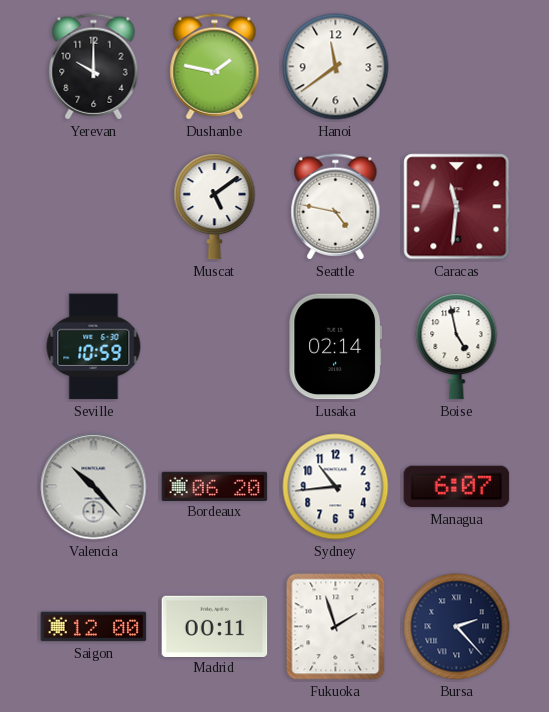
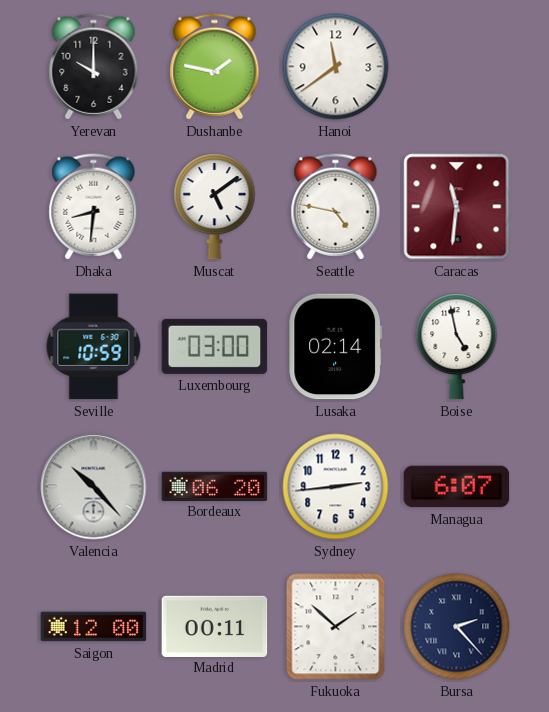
Dhaka: none -> 8:31
Luxembourg: none -> 03:00
Sydney: 10:44 -> 2:44
Fukuoka: 1:57 -> 1:52
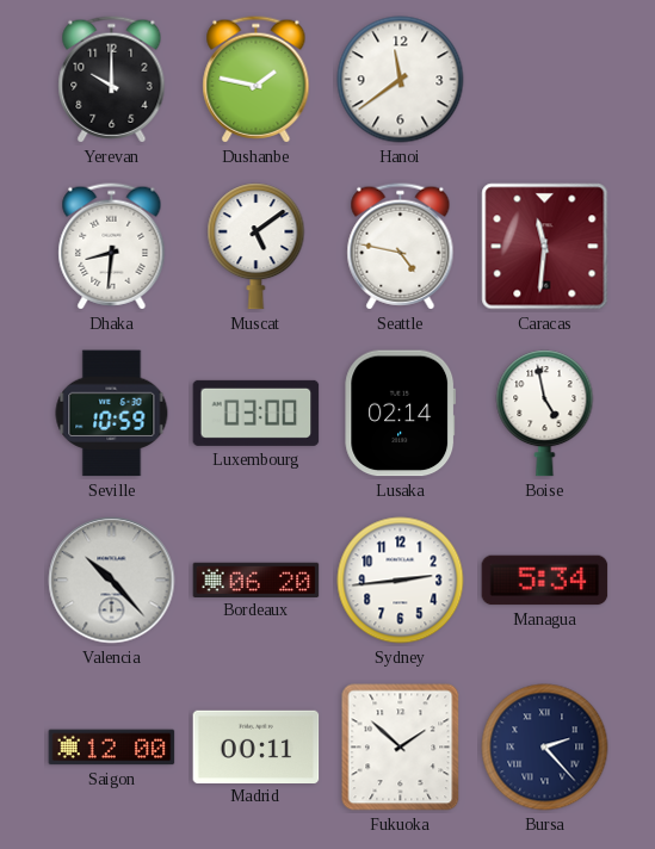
Managua: 6:07 -> 5:34
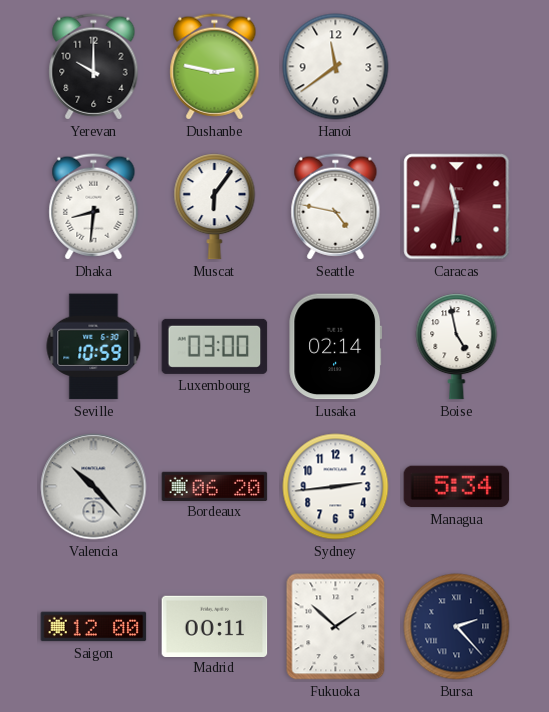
Dushanbe: 1:47 -> 2:47
Muscat: 5:09 -> 6:06
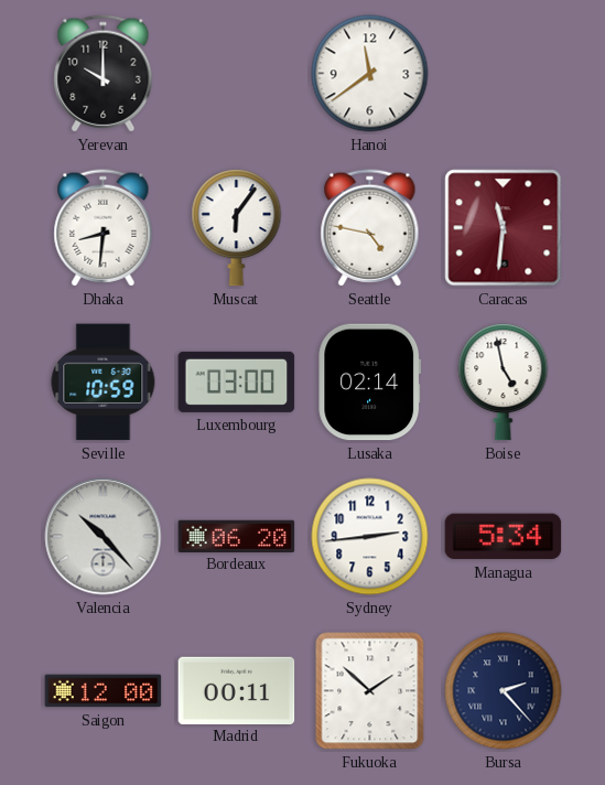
Dushanbe: 2:47 -> none
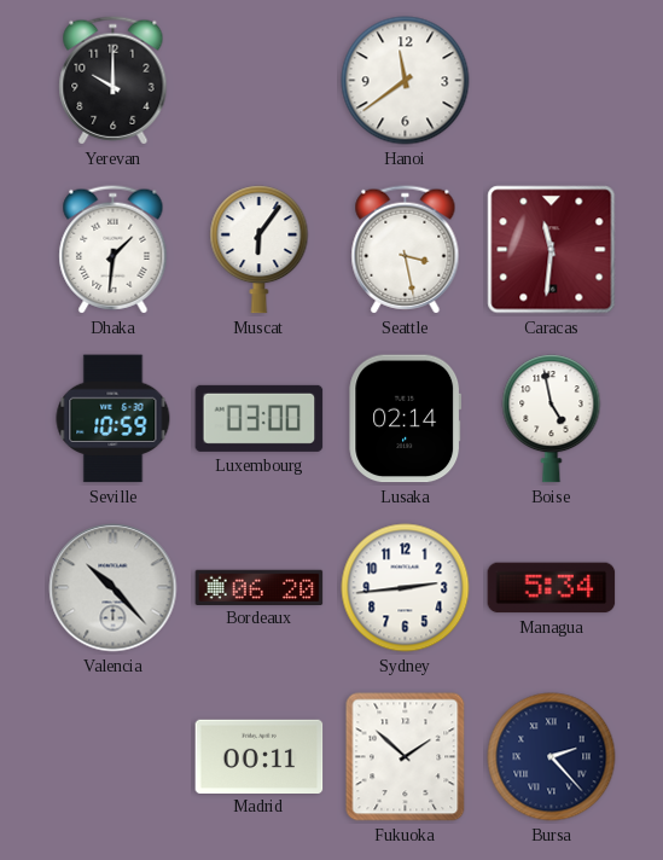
Dhaka: 8:31 -> 1:31
Seattle: 4:47 -> 3:28
Saigon: 12:00 -> none
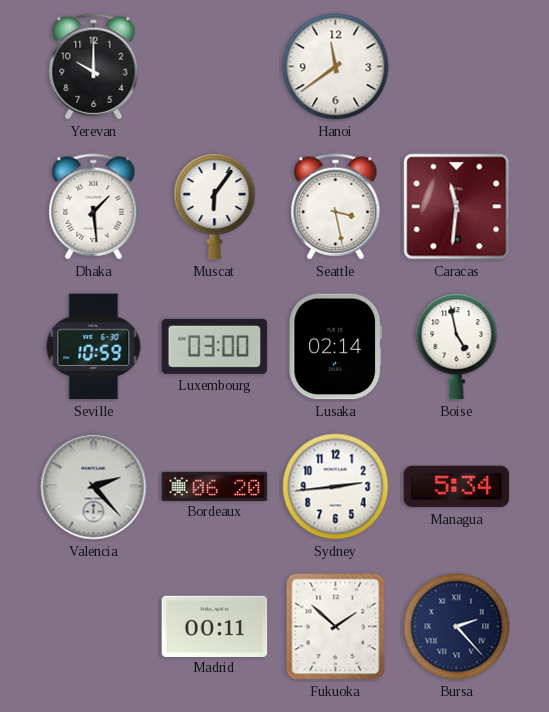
Dhaka: 1:31 -> 1:29
Valencia: 10:23 -> 2:23
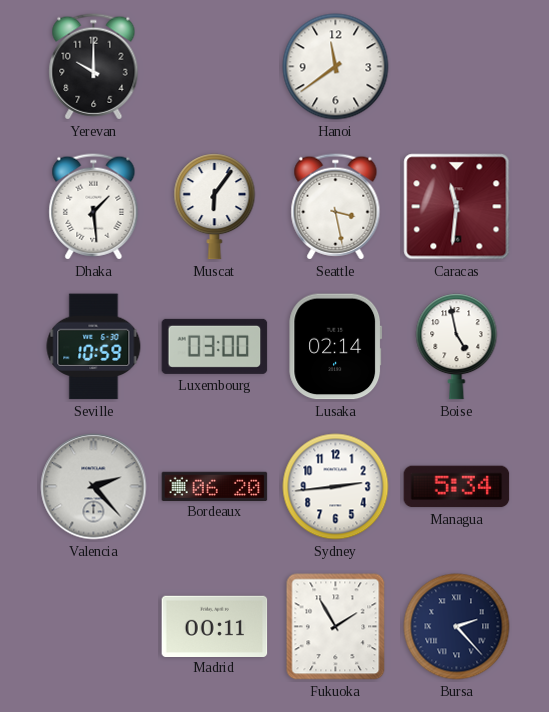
Fukuoka: 1:52 -> 1:55
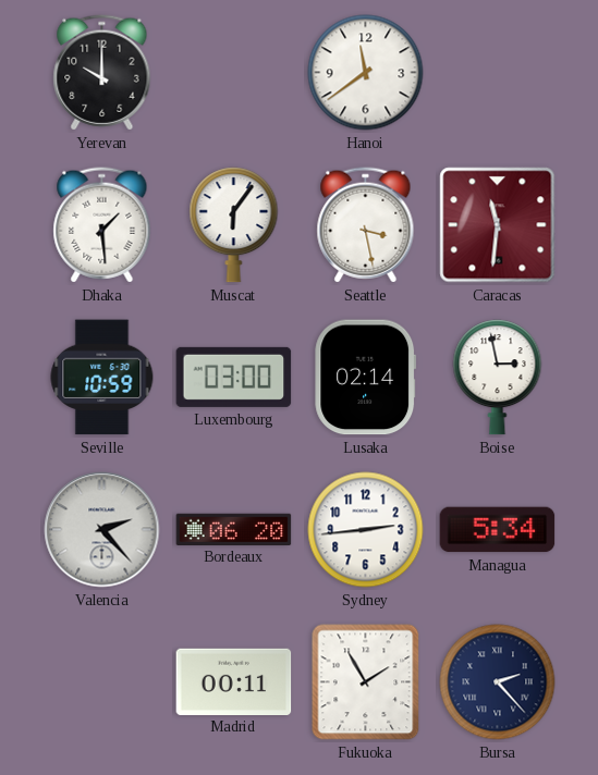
Boise: 4:58 -> 2:58
